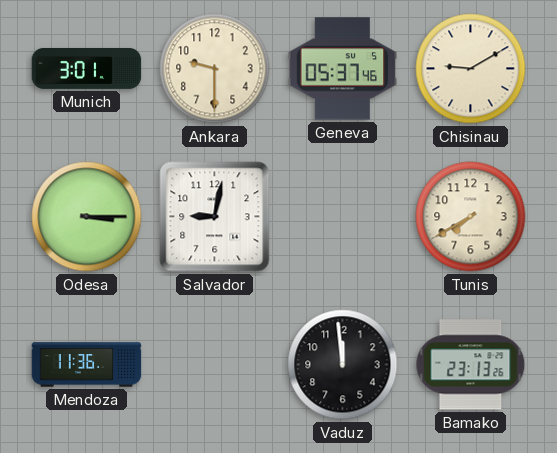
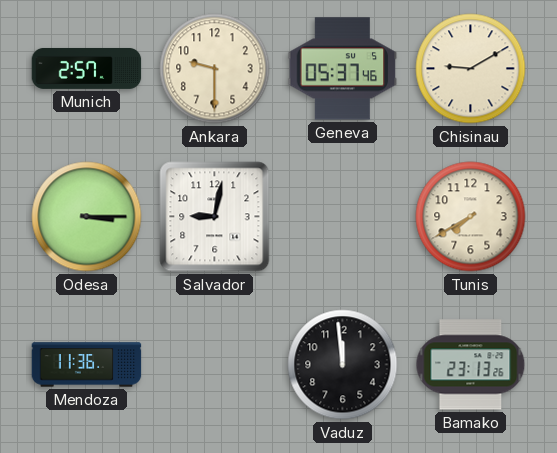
Munich: 3:01 -> 2:57
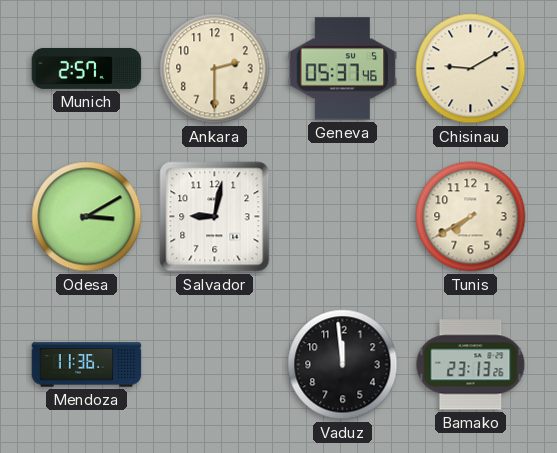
Ankara: 9:30 -> 2:30
Odesa: 3:15 -> 3:10
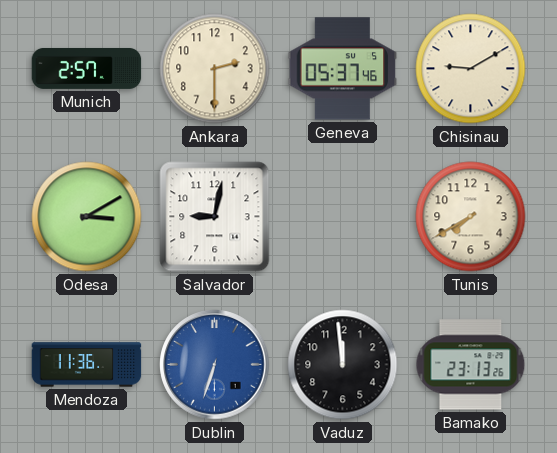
Dublin: none -> 6:33
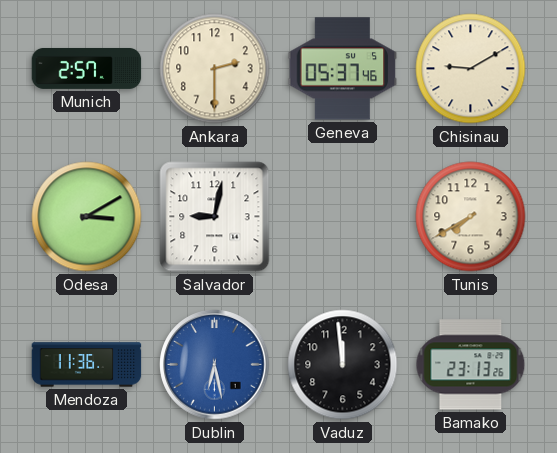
Dublin: 6:33 -> 6:28
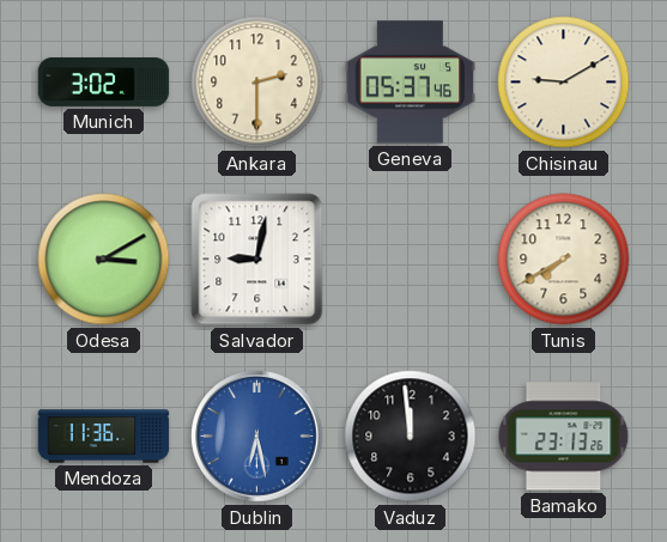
Munich: 2:57 -> 3:02
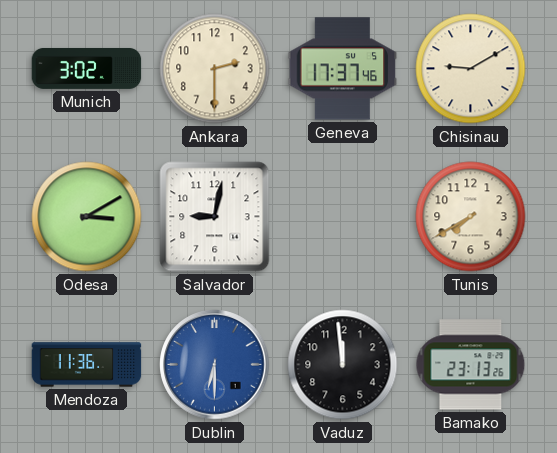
Geneva: 05:37 -> 17:37
Dublin: 6:28 -> 6:30
